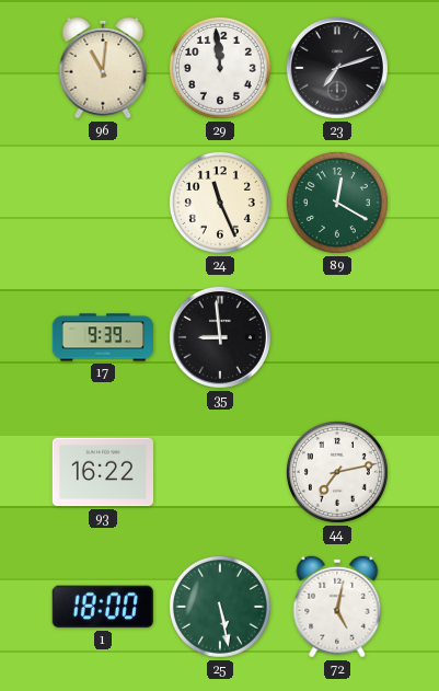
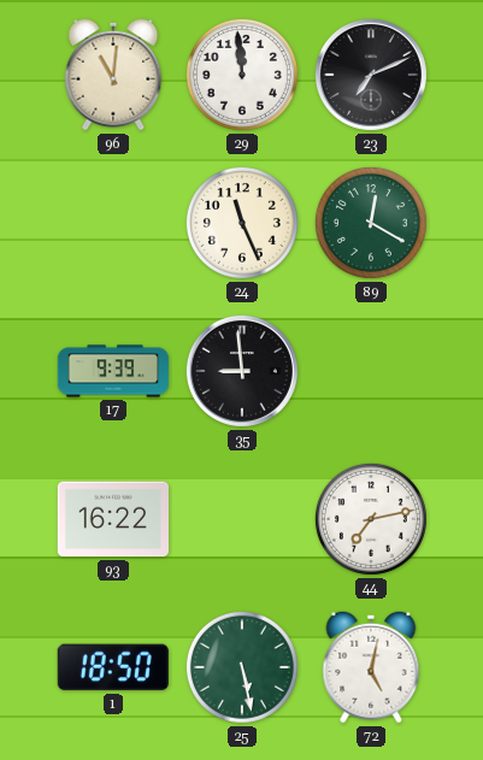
23: 7:12 -> 7:11
1: 18:00 -> 18:50
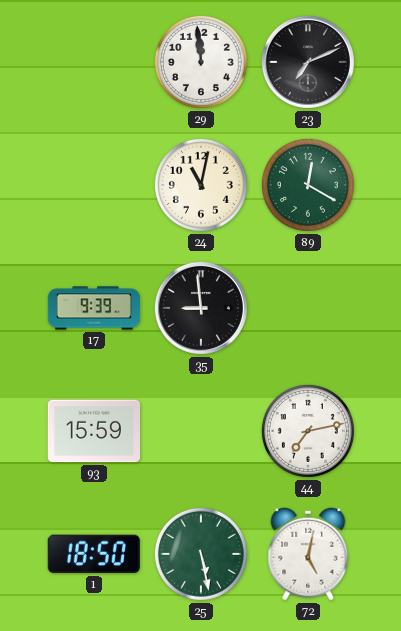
96: 11:01 -> none
24: 11:26 -> 11:02
93: 16:22 -> 15:59
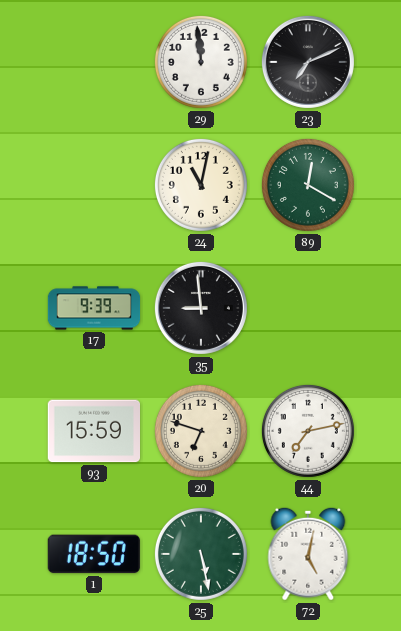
20: none -> 6:48
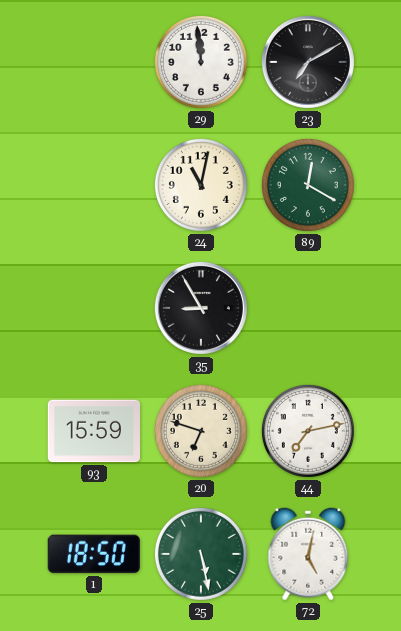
23: 7:11 -> 7:10
17: 9:39 -> none
35: 8:59 -> 8:55
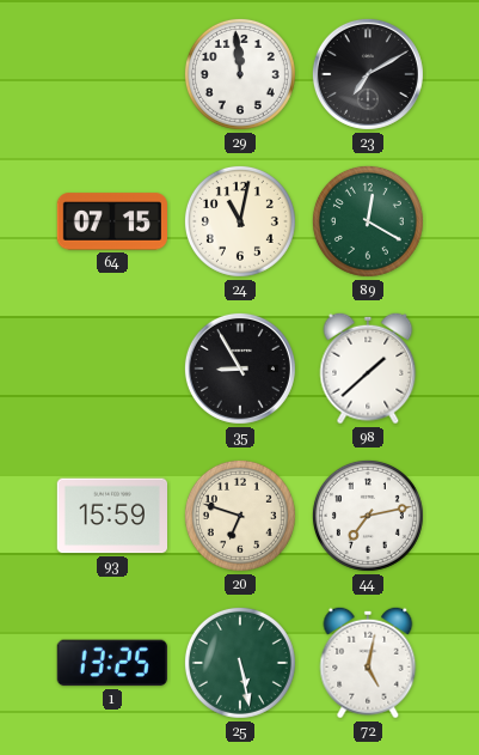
64: none -> 07:15
98: none -> 1:38
1: 18:50 -> 13:25
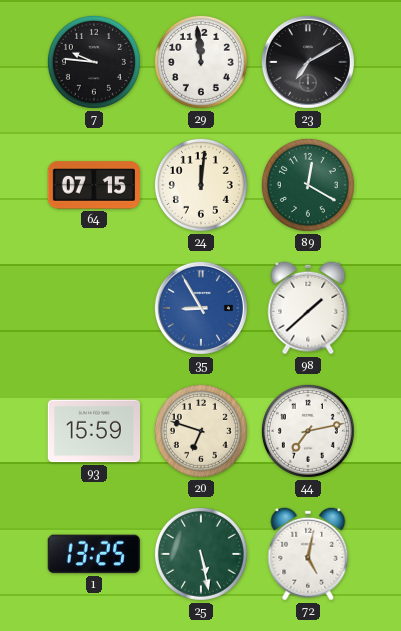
7: none -> 9:46
24: 11:02 -> 12:01
35 dial: black -> blue
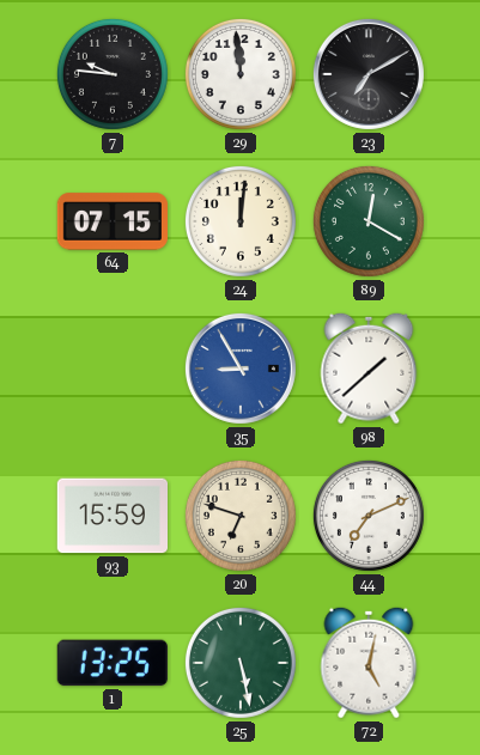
44: 7:13 -> 7:11
